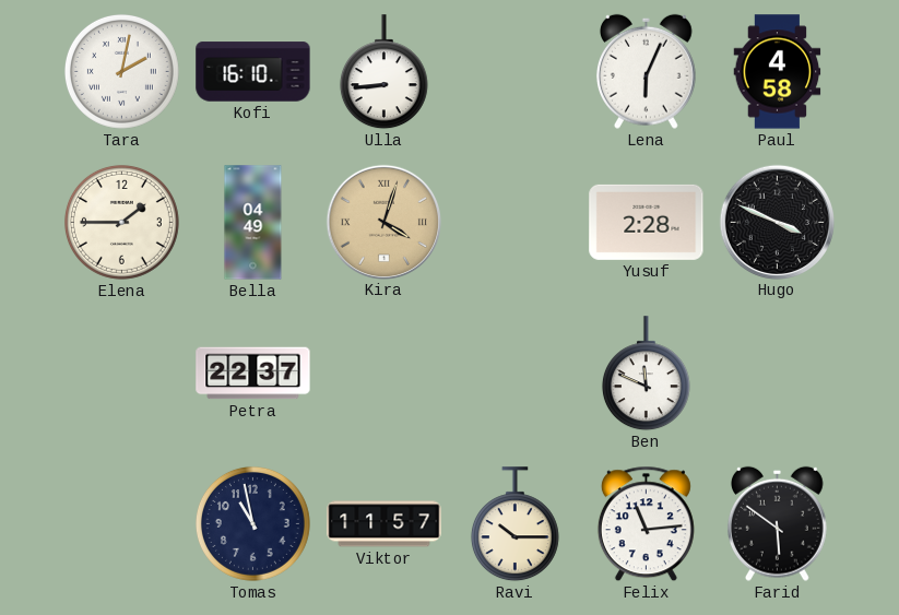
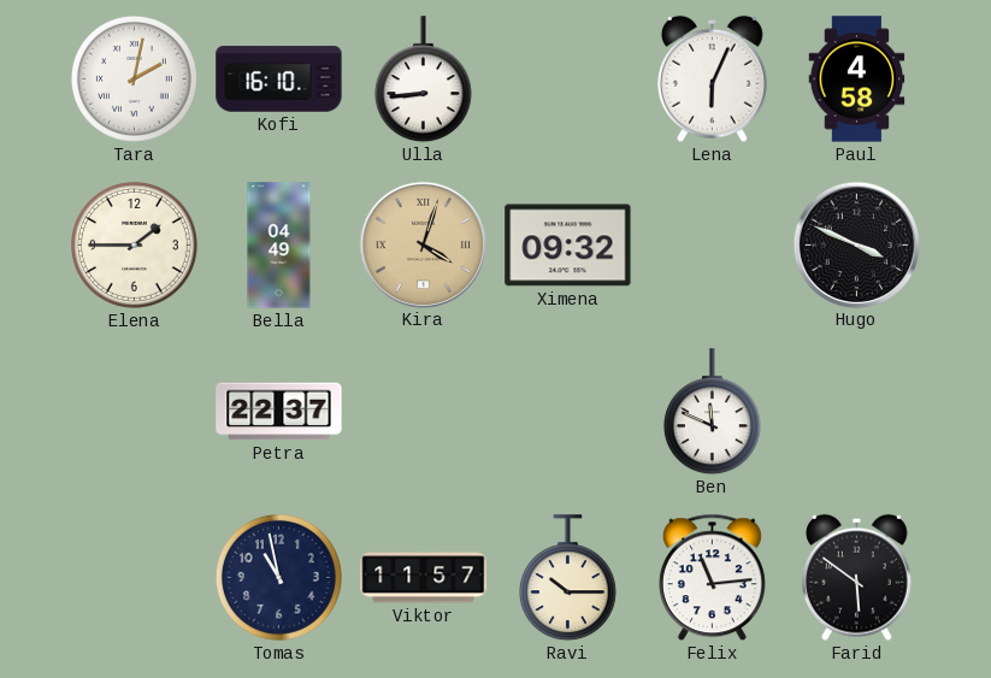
Ximena: none -> 09:32
Yusuf: 2:28 -> none
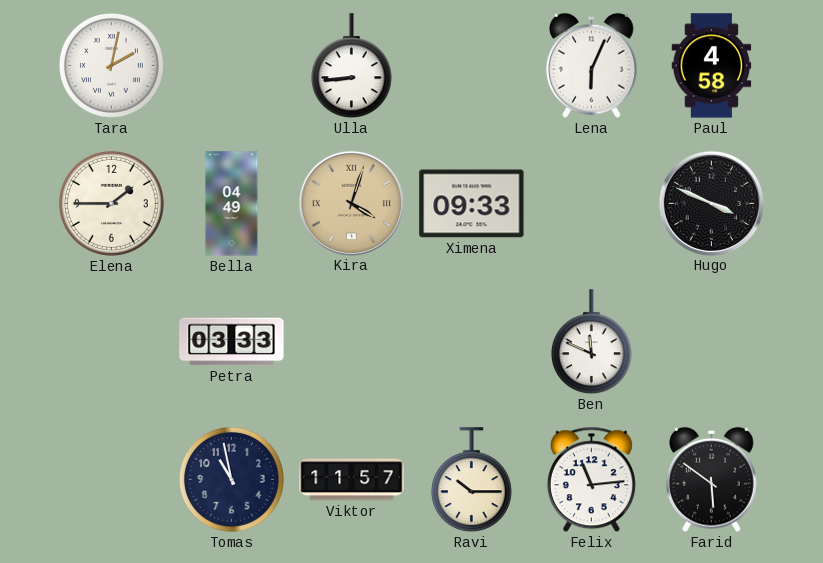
Kofi: 16:10 -> none
Ximena: 09:32 -> 09:33
Petra: 22:37 -> 03:33
